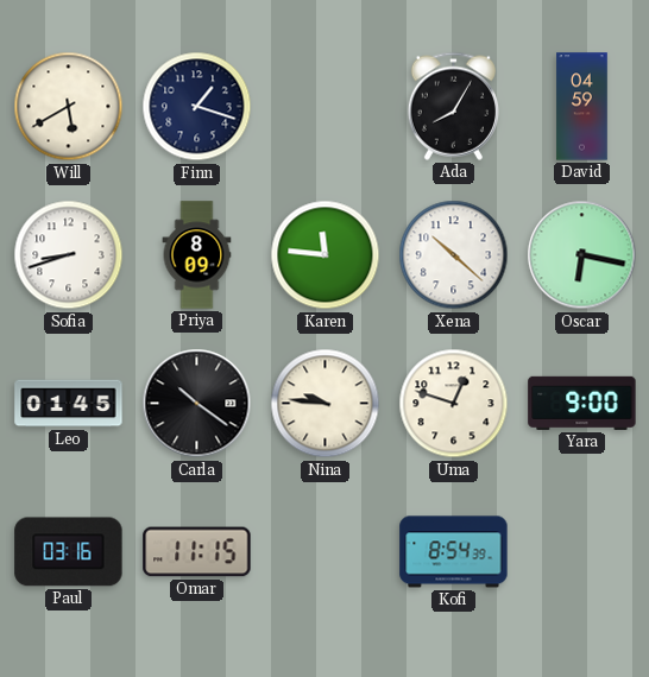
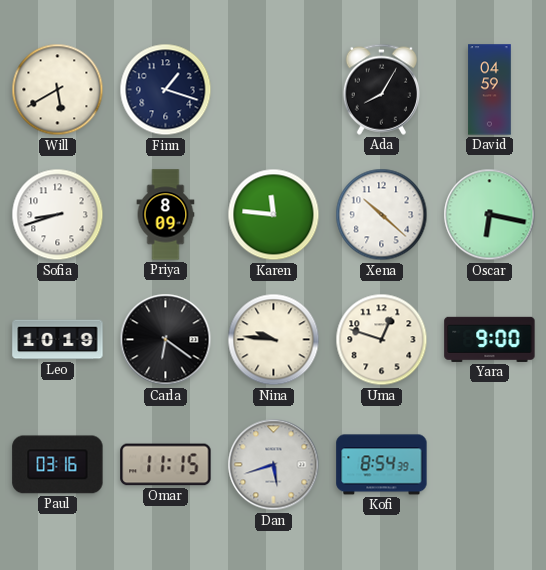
Leo: 01:45 -> 10:19
Carla: 10:21 -> 6:21
Dan: none -> 5:42
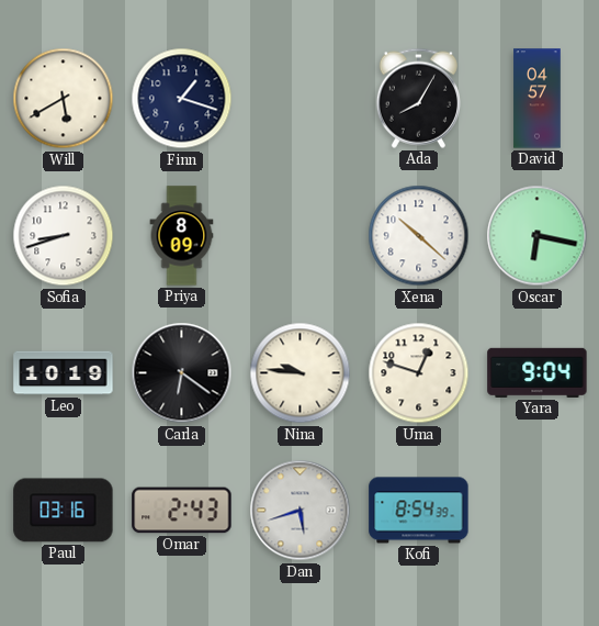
David: 04:59 -> 04:57
Karen: 11:46 -> none
Yara: 9:00 -> 9:04
Omar: 11:15 -> 2:43
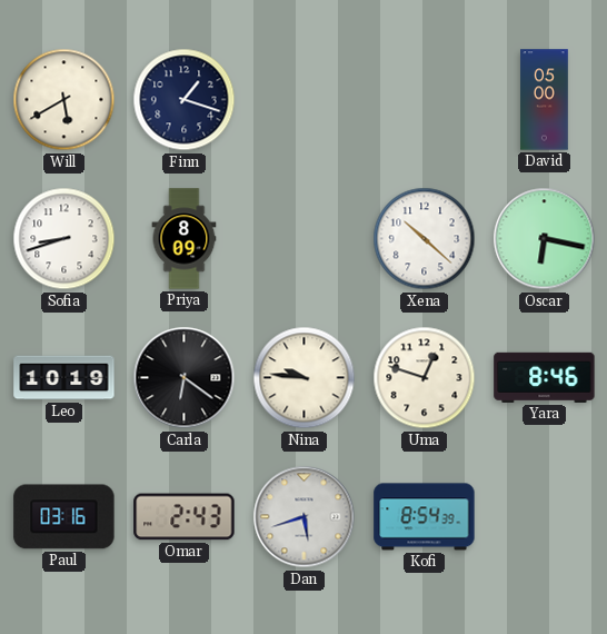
Ada: 8:05 -> none
David: 04:57 -> 05:00
Yara: 9:04 -> 8:46
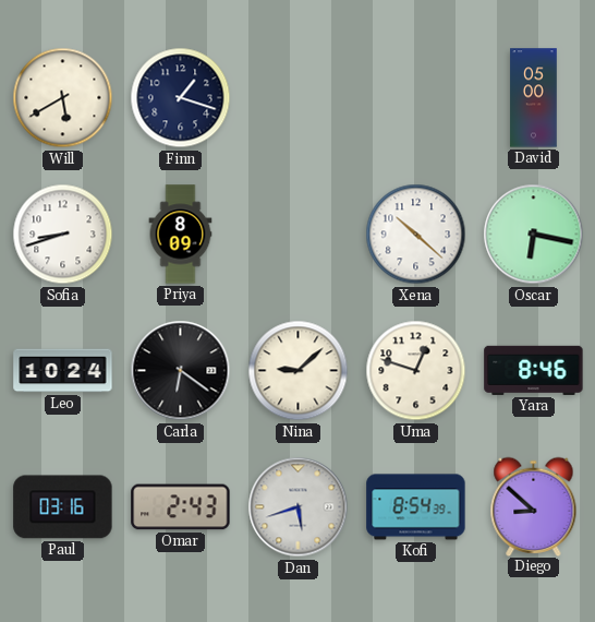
Leo: 10:19 -> 10:24
Nina: 9:46 -> 9:08
Diego: none -> 8:52
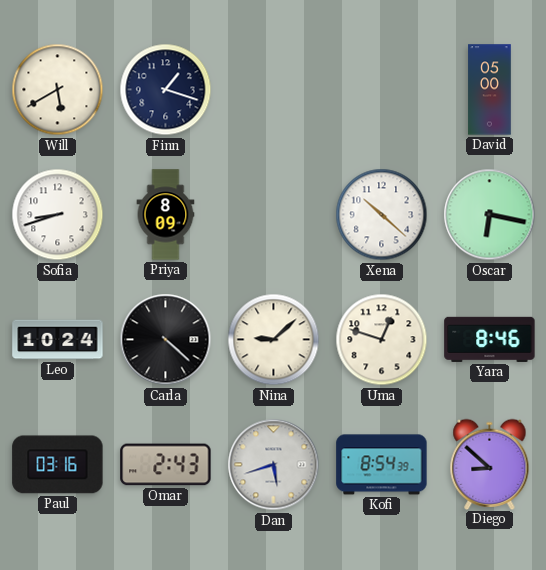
Carla: 6:21 -> 4:22
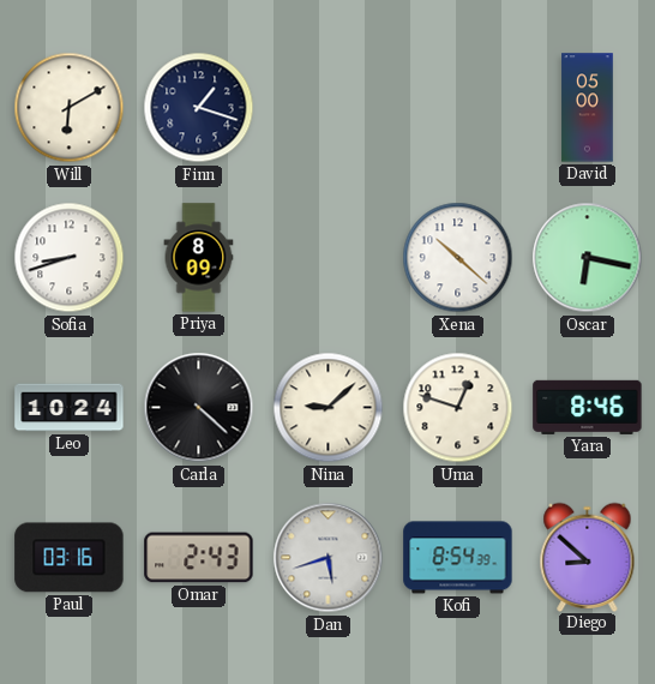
Will: 5:40 -> 6:10
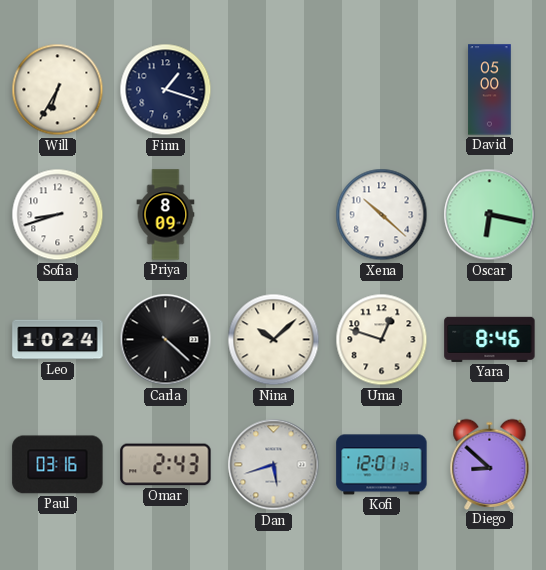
Will: 6:10 -> 6:35
Nina: 9:08 -> 10:08
Kofi: 8:54 -> 12:01
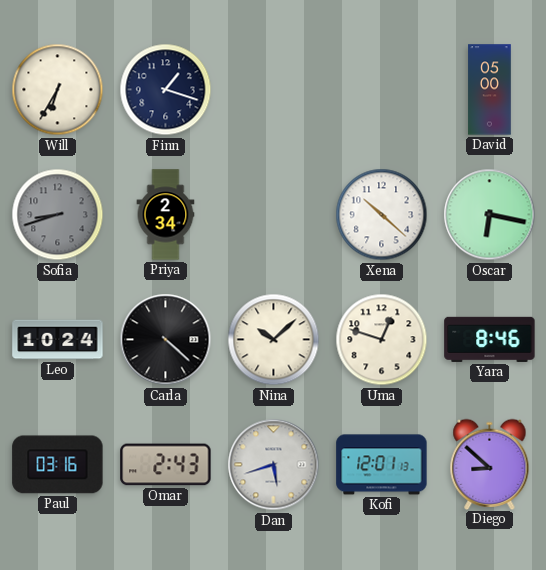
Sofia dial: white -> grey
Priya: 8:09 -> 2:34
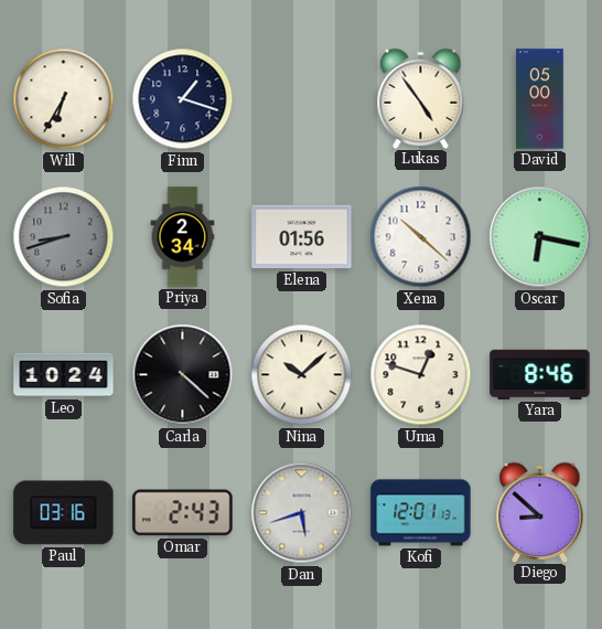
Lukas: none -> 4:54
Elena: none -> 01:56
